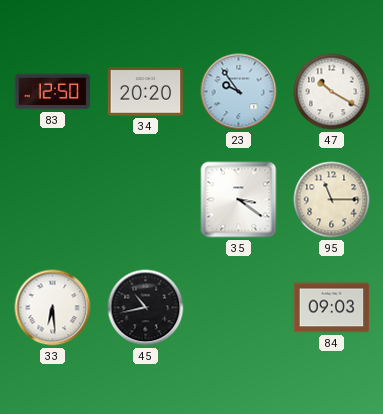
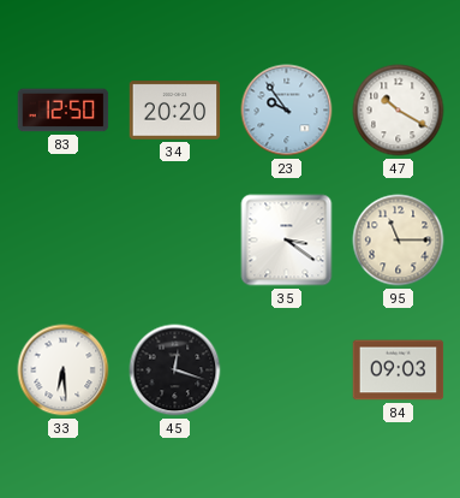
45: 10:43 -> 12:18
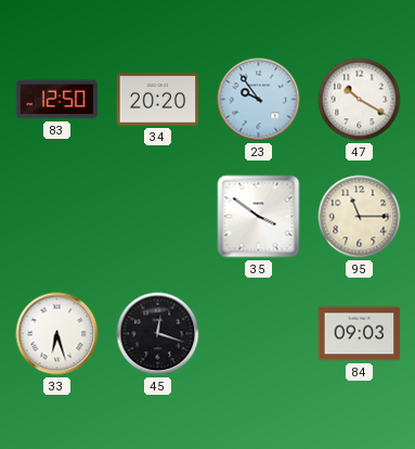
35: 3:21 -> 3:51
33: 6:29 -> 6:27
